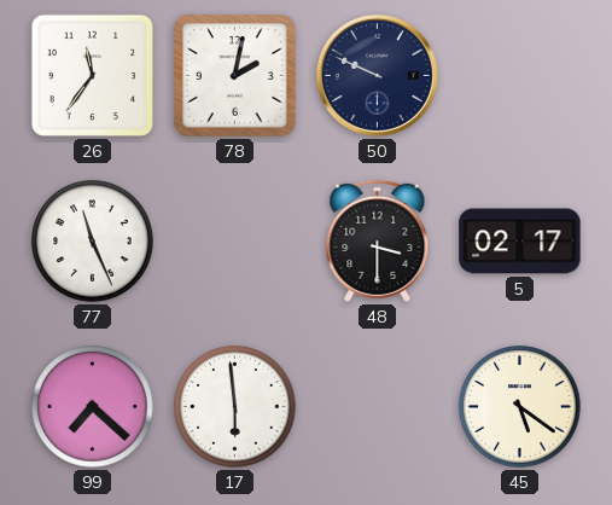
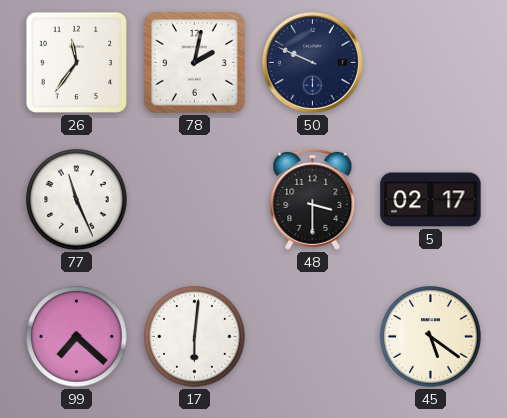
17: 5:59 -> 6:01
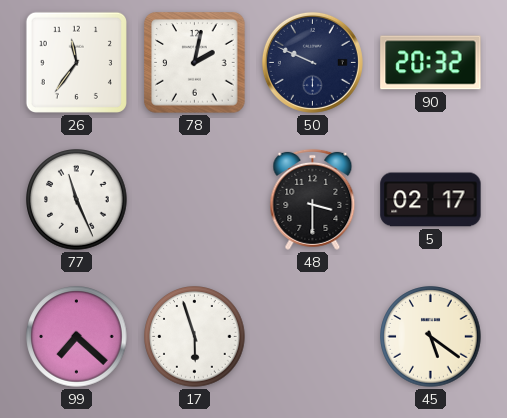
90: none -> 20:32
17: 6:01 -> 5:57
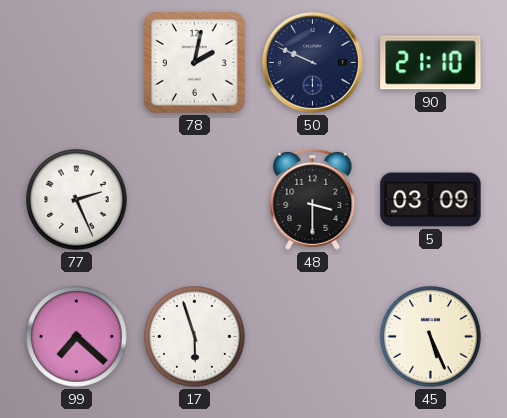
26: 11:36 -> none
90: 20:32 -> 21:10
77: 11:26 -> 2:26
5: 02:17 -> 03:09
45: 5:21 -> 5:26
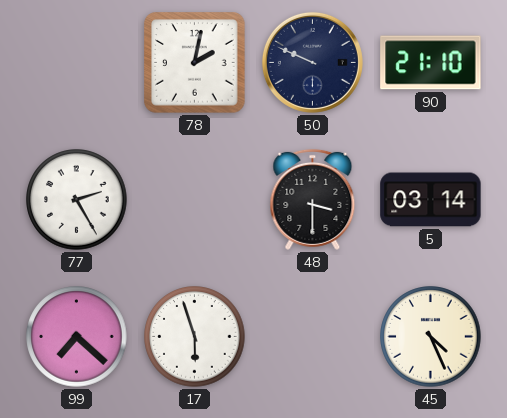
77: 2:26 -> 2:25
5: 03:09 -> 03:14
45: 5:26 -> 4:26
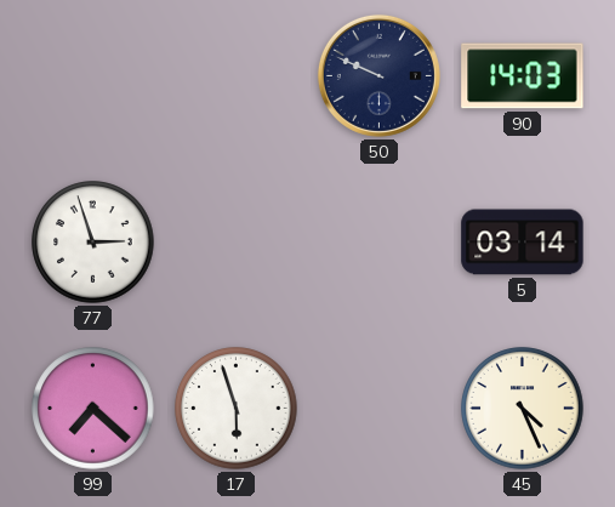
78: 2:02 -> none
90: 21:10 -> 14:03
77: 2:25 -> 2:57
48: 3:30 -> none
